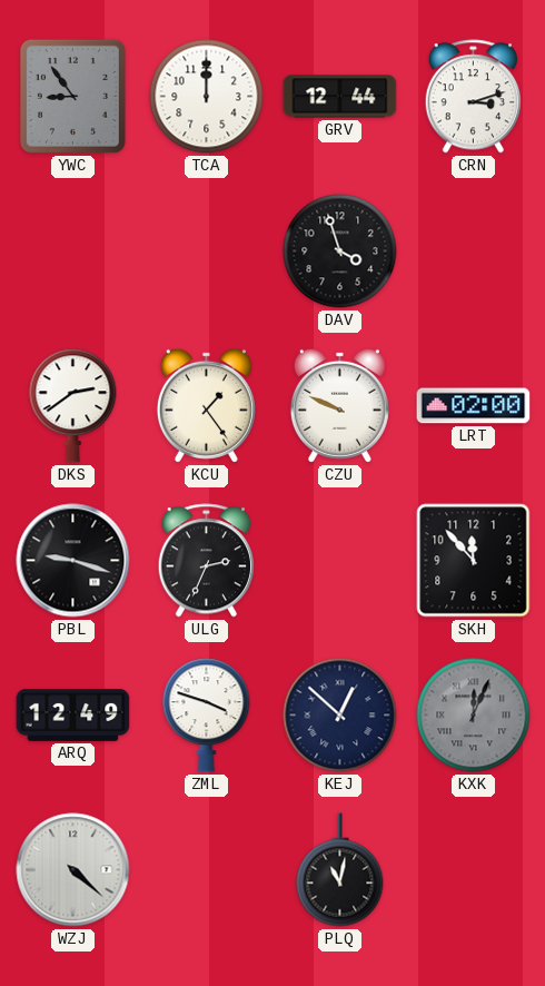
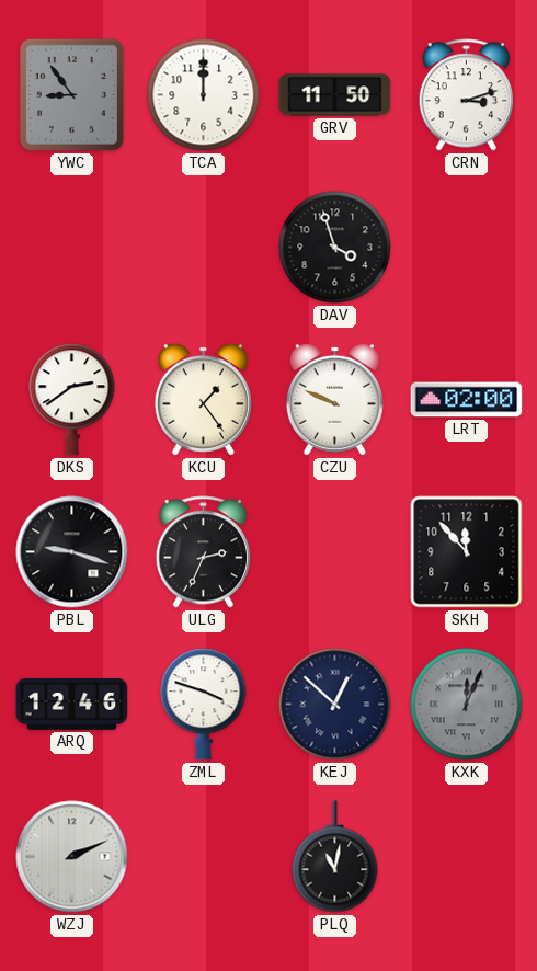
GRV: 12:44 -> 11:50
ARQ: 12:49 -> 12:46
WZJ: 4:22 -> 2:11
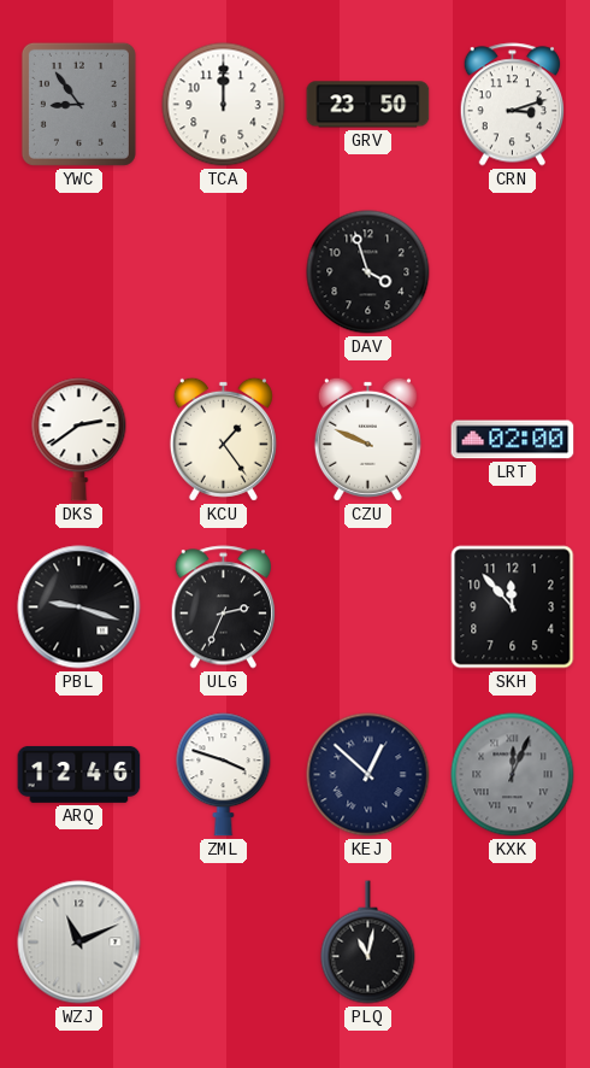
GRV: 11:50 -> 23:50
WZJ: 2:11 -> 11:11
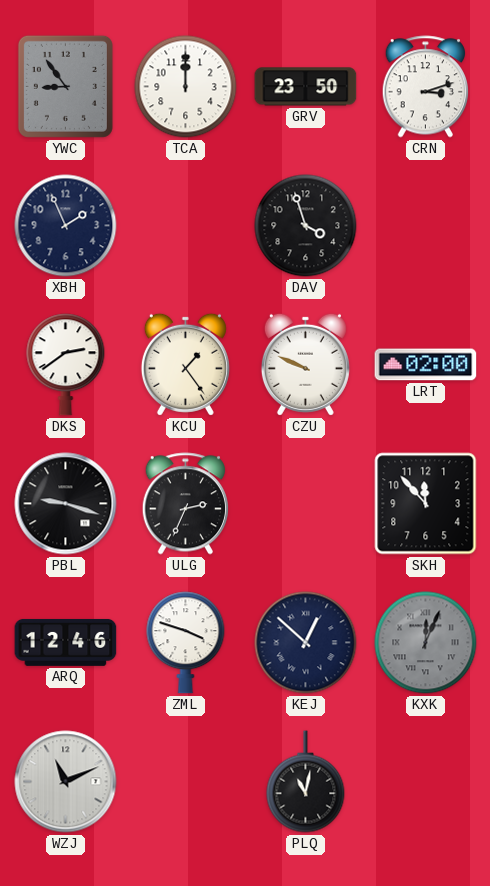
XBH: none -> 1:56
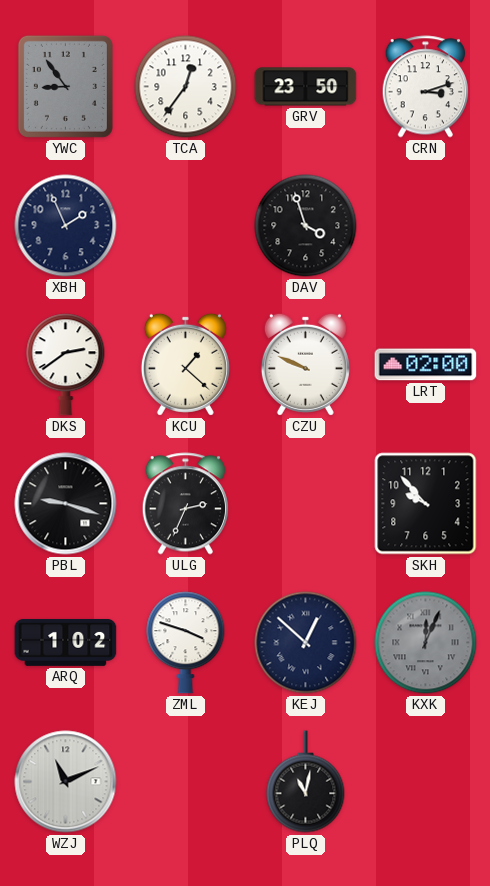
TCA: 12:00 -> 12:36
KCU: 1:24 -> 1:22
SKH: 11:53 -> 9:53
ARQ: 12:46 -> 1:02
